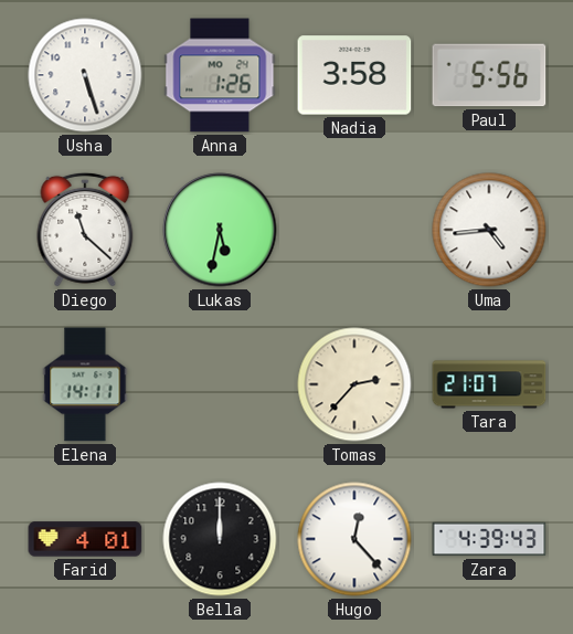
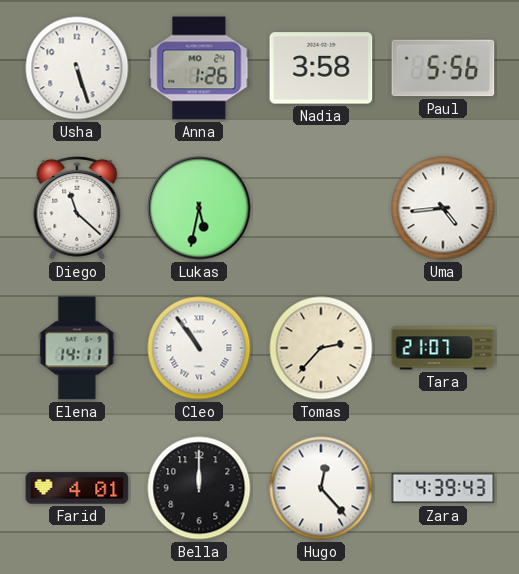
Cleo: none -> 10:54
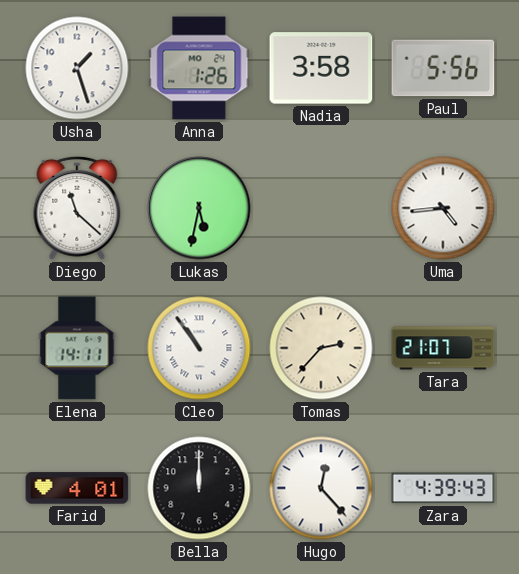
Usha: 5:27 -> 1:27
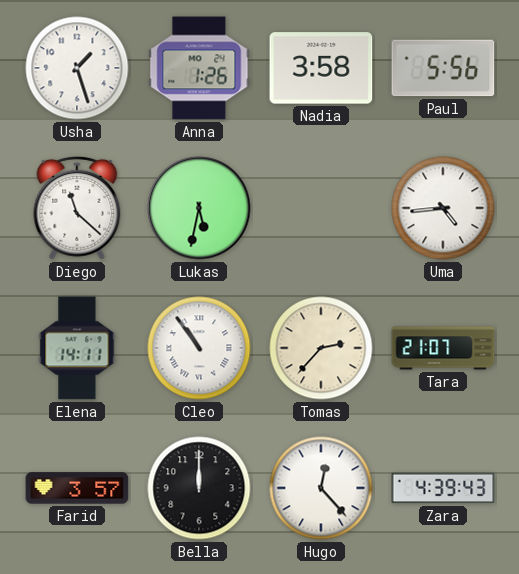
Farid: 4:01 -> 3:57
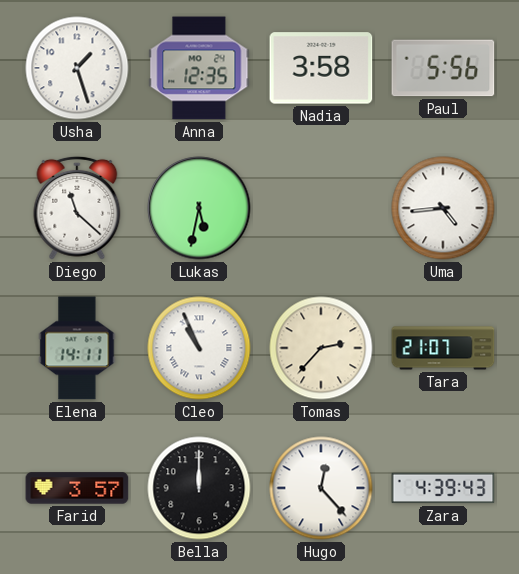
Anna: 1:26 -> 12:35
Cleo: 10:54 -> 10:56
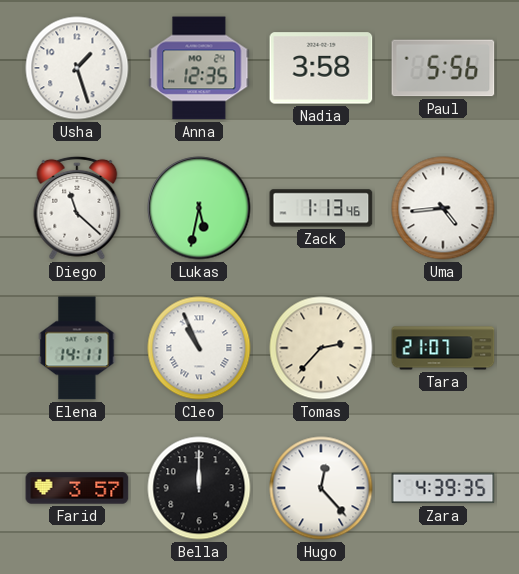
Zack: none -> 1:13
Zara: 4:39:43 -> 4:39:35
